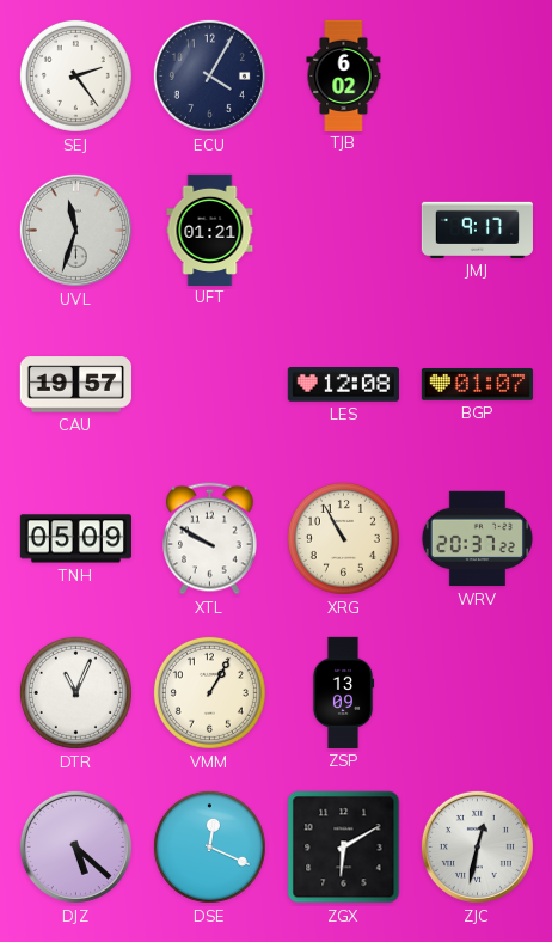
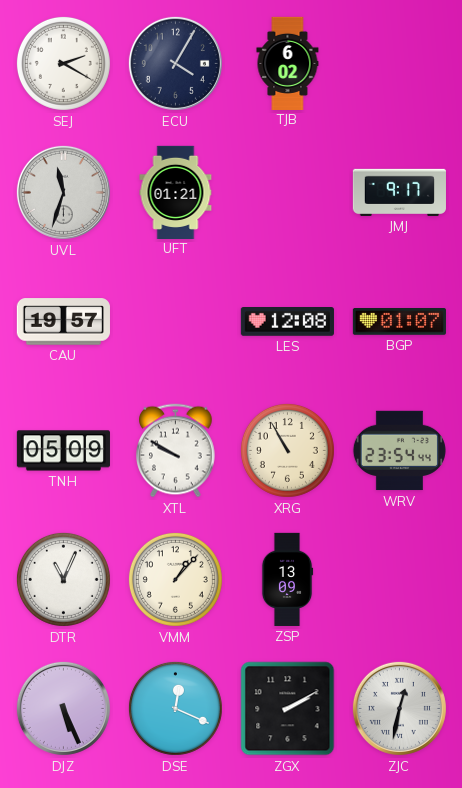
SEJ: 2:24 -> 2:20
WRV: 20:37 -> 23:54
VMM: 1:05 -> 1:07
DJZ: 5:22 -> 5:26
ZGX: 6:10 -> 2:10
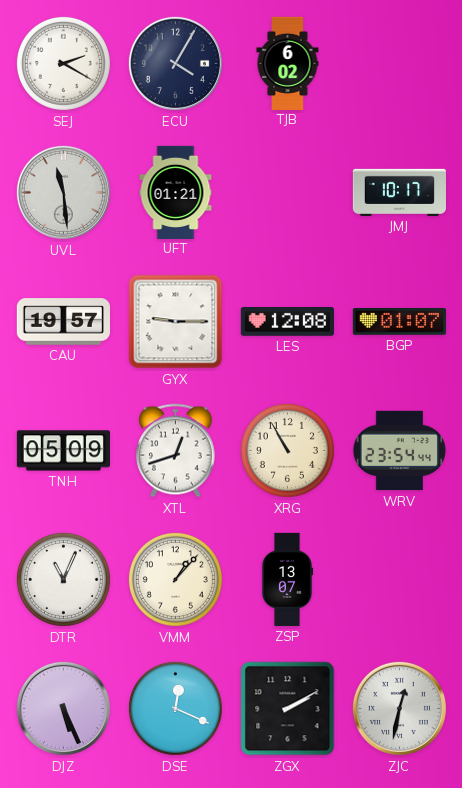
UVL: 11:33 -> 11:29
JMJ: 9:17 -> 10:17
GYX: none -> 9:15
XTL: 9:50 -> 12:42
ZSP: 13:09 -> 13:07
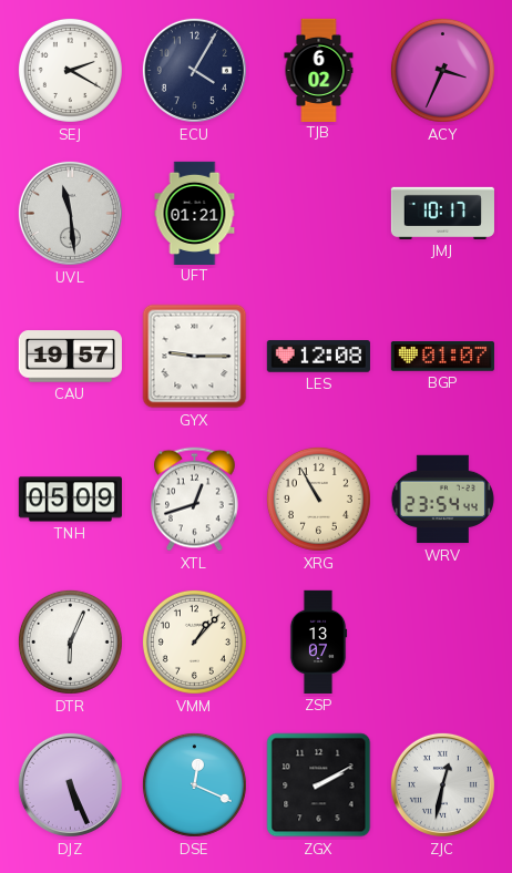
ACY: none -> 3:34
DTR: 11:04 -> 6:04
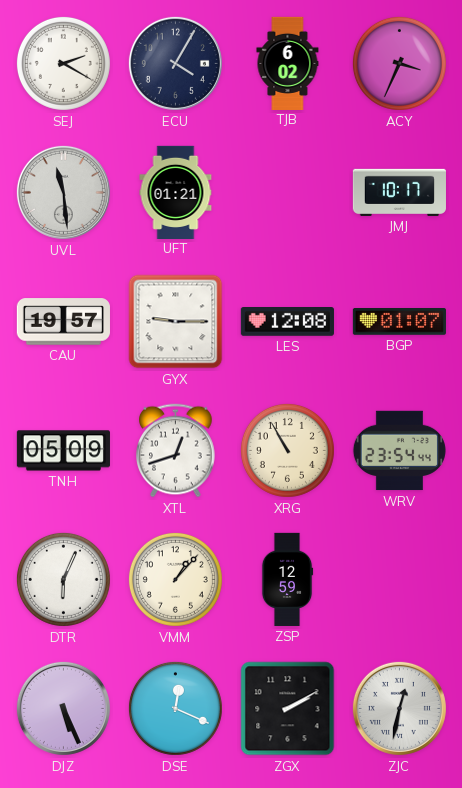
ZSP: 13:07 -> 12:59
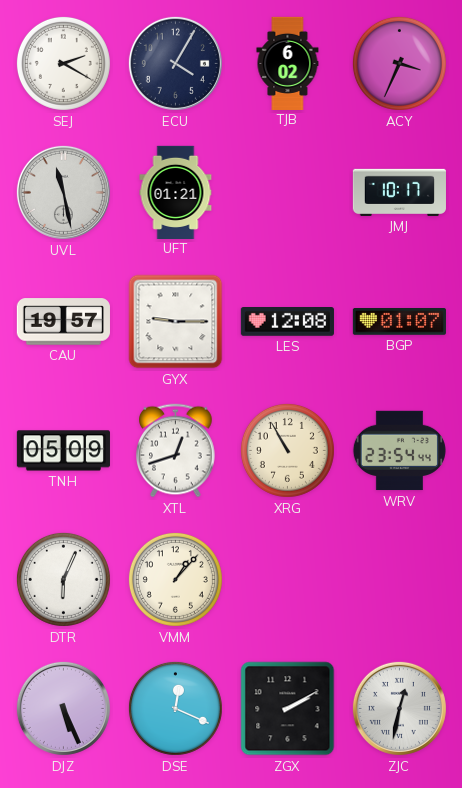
UVL: 11:29 -> 11:28
ZSP: 12:59 -> none
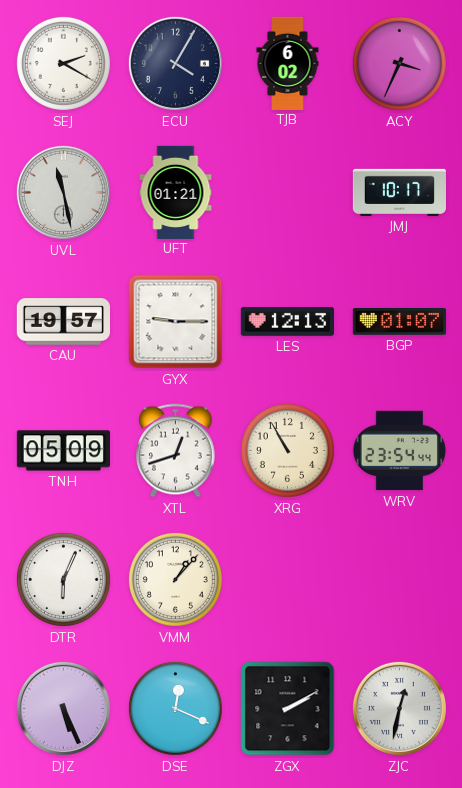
LES: 12:08 -> 12:13
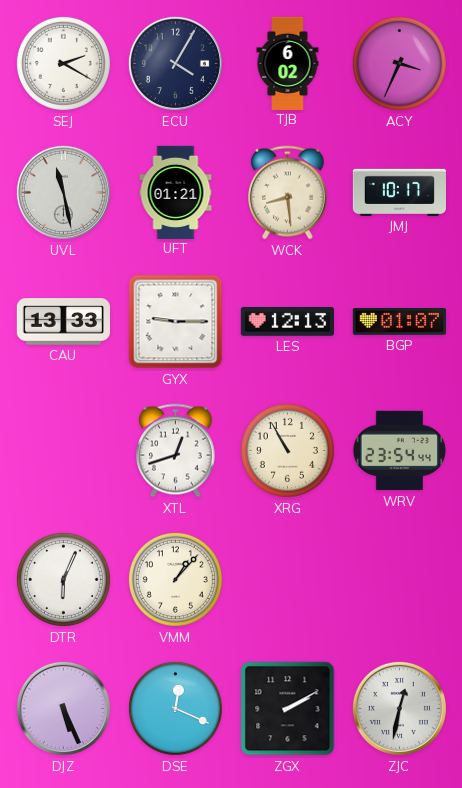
WCK: none -> 8:29
CAU: 19:57 -> 13:33
TNH: 05:09 -> none
